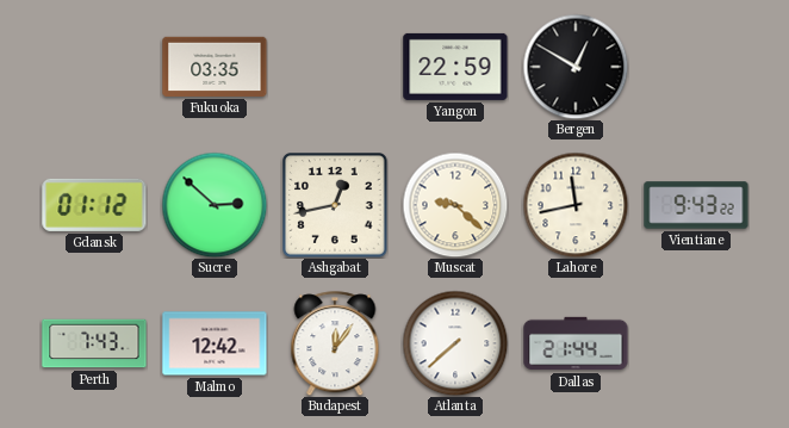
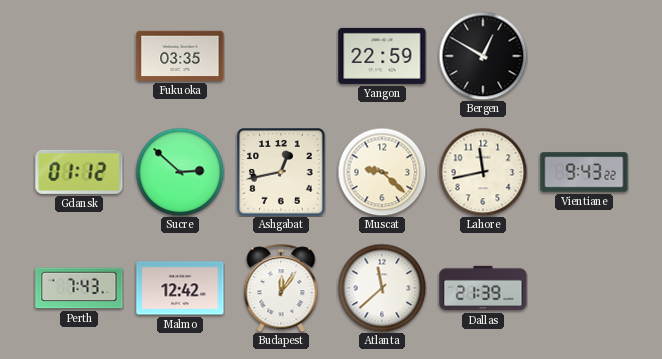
Atlanta: 7:38 -> 11:38
Dallas: 21:44 -> 21:39
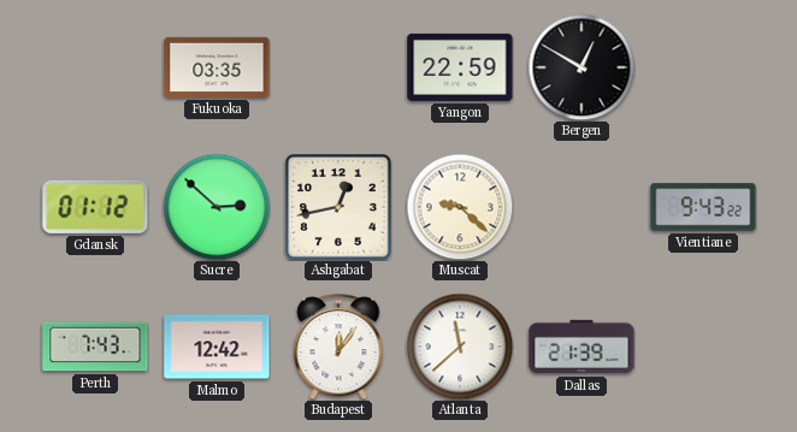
Lahore: 11:43 -> none
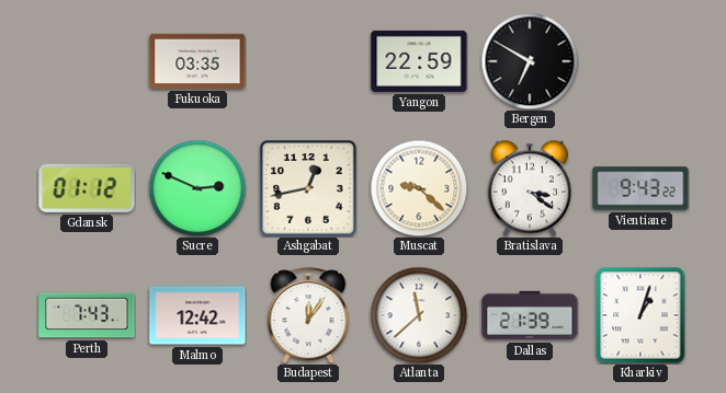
Bergen: 12:50 -> 6:50
Sucre: 2:52 -> 2:49
Bratislava: none -> 3:21
Kharkiv: none -> 1:03
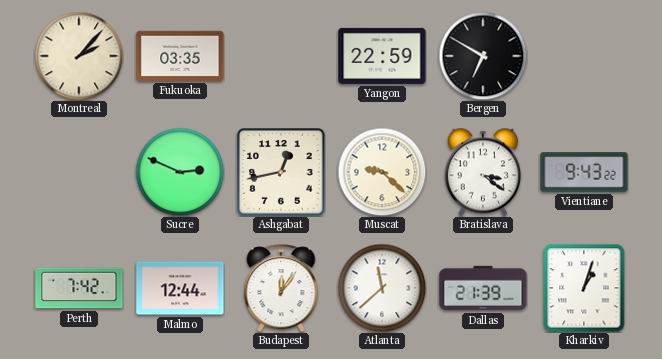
Montreal: none -> 2:07
Gdansk: 01:12 -> none
Perth: 7:43 -> 7:42
Malmo: 12:42 -> 12:44
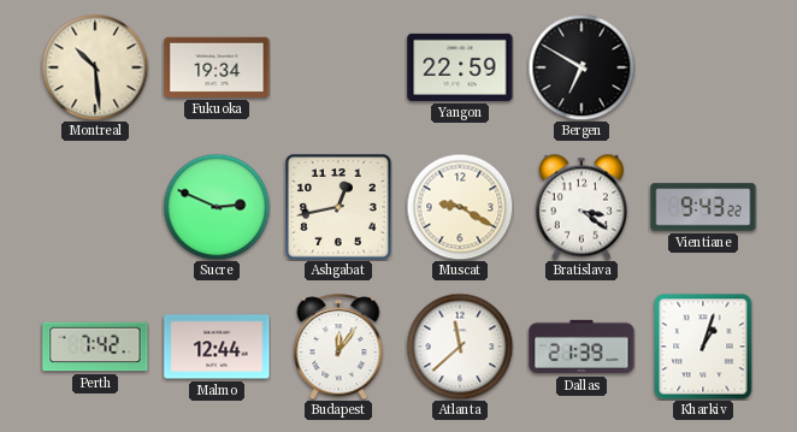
Montreal: 2:07 -> 10:29
Fukuoka: 03:35 -> 19:34
Muscat: 9:22 -> 9:20
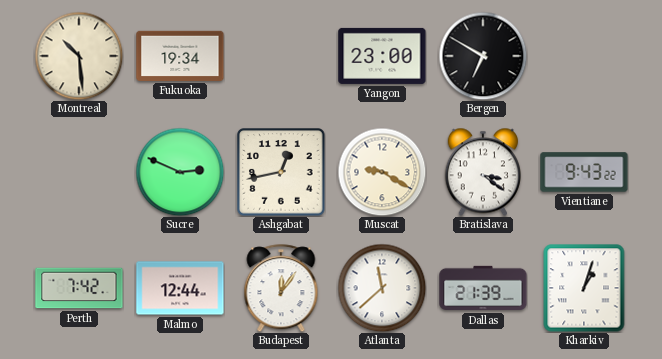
Yangon: 22:59 -> 23:00
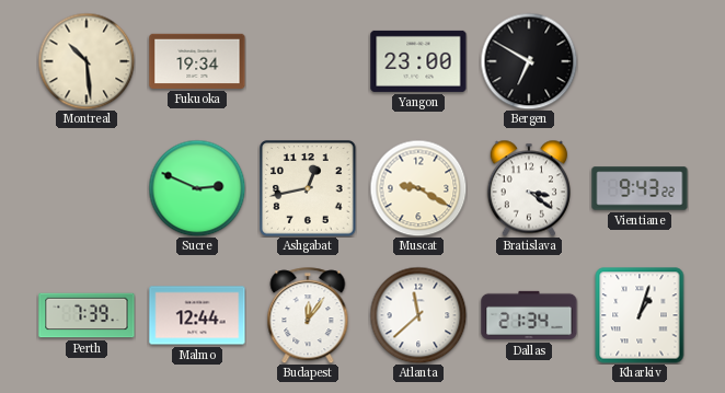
Perth: 7:42 -> 7:39
Dallas: 21:39 -> 21:34
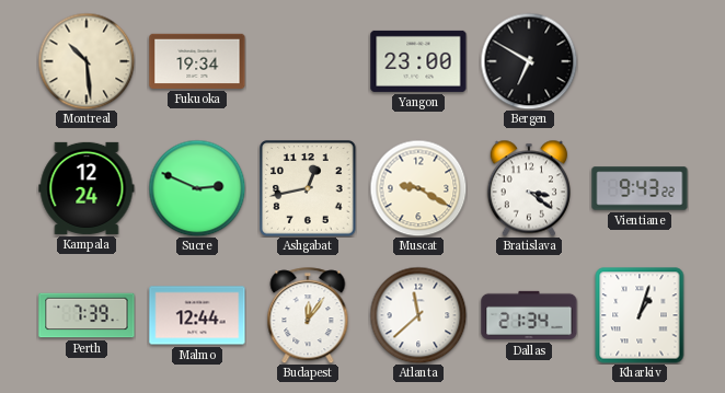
Kampala: none -> 12:24
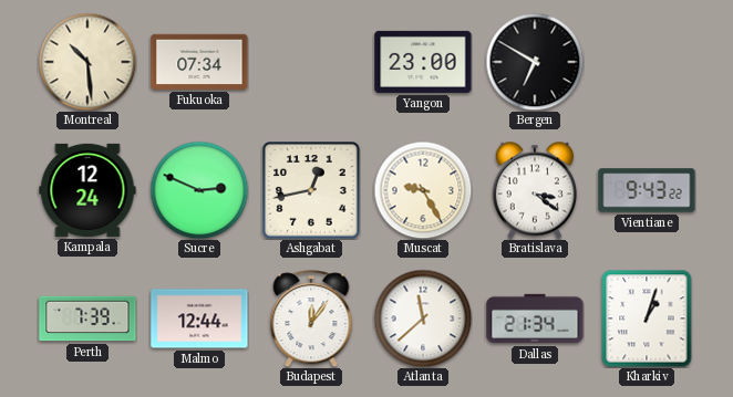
Fukuoka: 19:34 -> 07:34
Muscat: 9:20 -> 9:25
